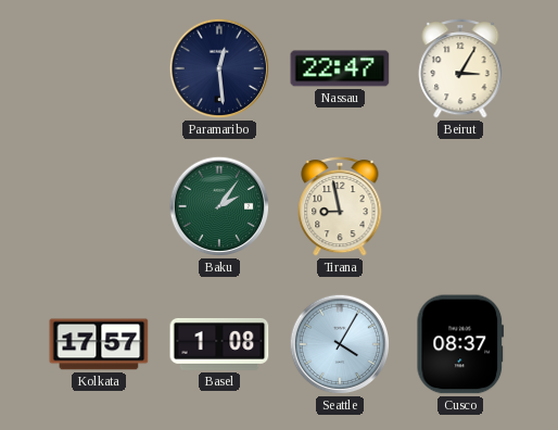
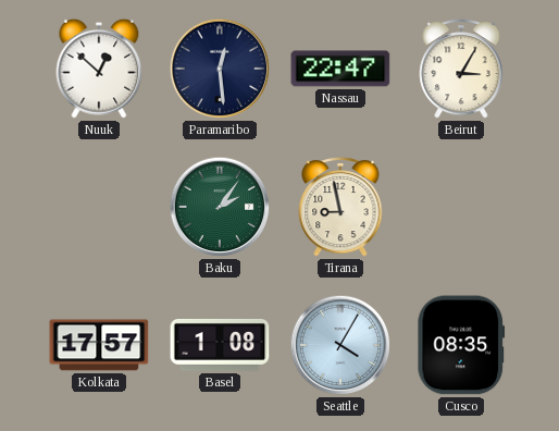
Nuuk: none -> 12:52
Cusco: 08:37 -> 08:35
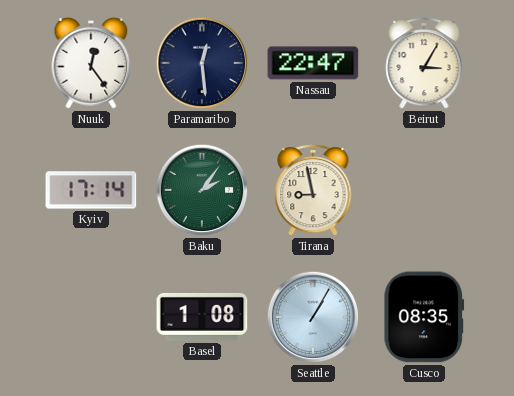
Nuuk: 12:52 -> 12:24
Kyiv: none -> 17:14
Kolkata: 17:57 -> none
Seattle: 4:05 -> 1:05
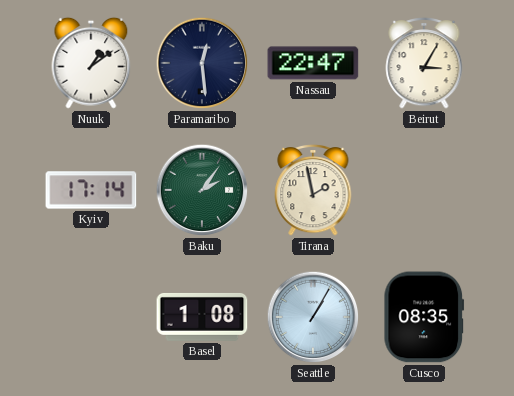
Nuuk: 12:24 -> 1:09
Tirana: 8:58 -> 1:58
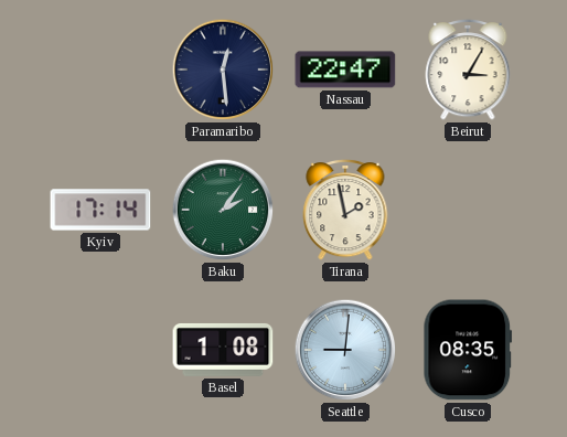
Nuuk: 1:09 -> none
Seattle: 1:05 -> 9:01
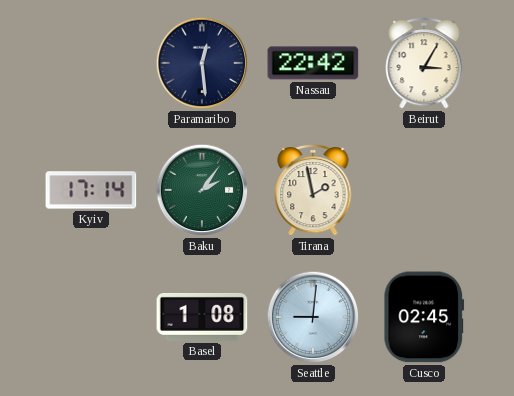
Nassau: 22:47 -> 22:42
Cusco: 08:35 -> 02:45
